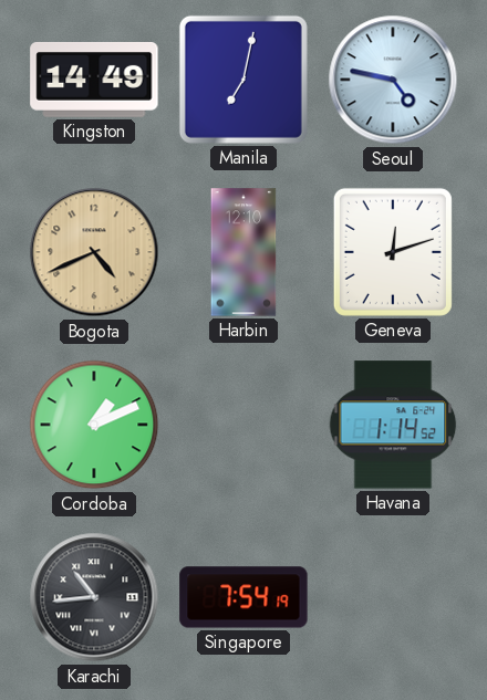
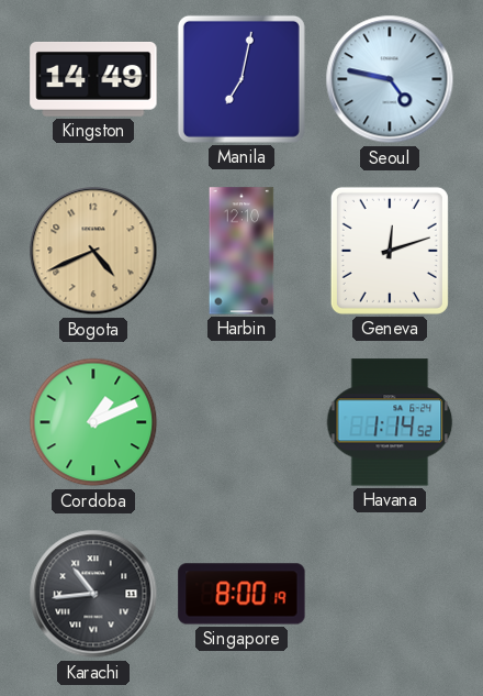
Singapore: 7:54 -> 8:00
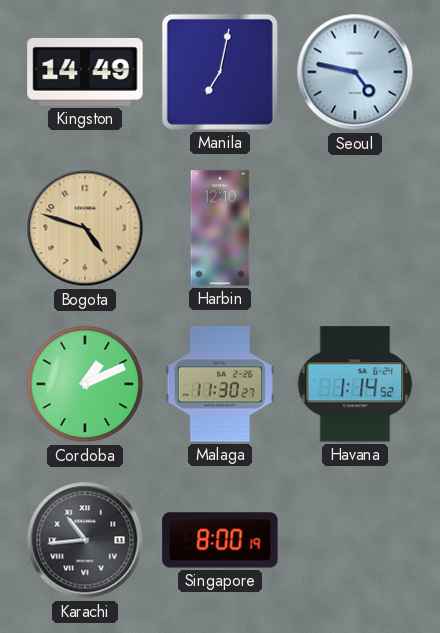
Bogota: 4:41 -> 4:48
Geneva: 12:12 -> none
Malaga: none -> 11:30
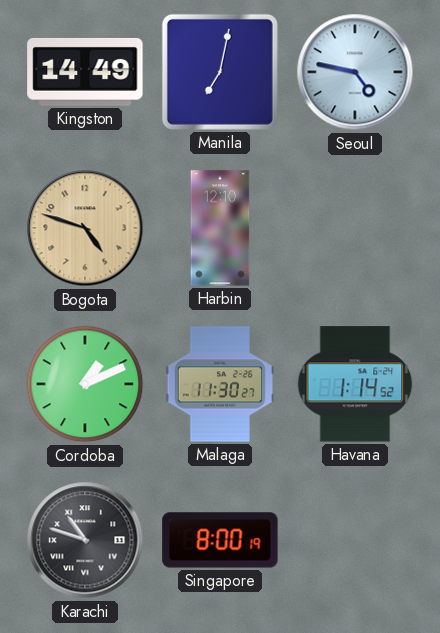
Karachi: 10:44 -> 10:48
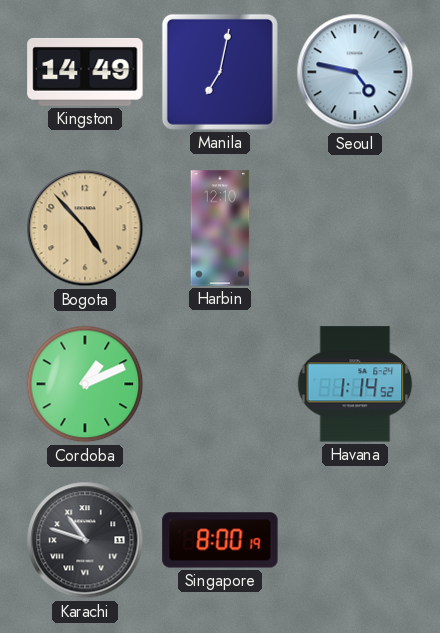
Bogota: 4:48 -> 4:53
Malaga: 11:30 -> none
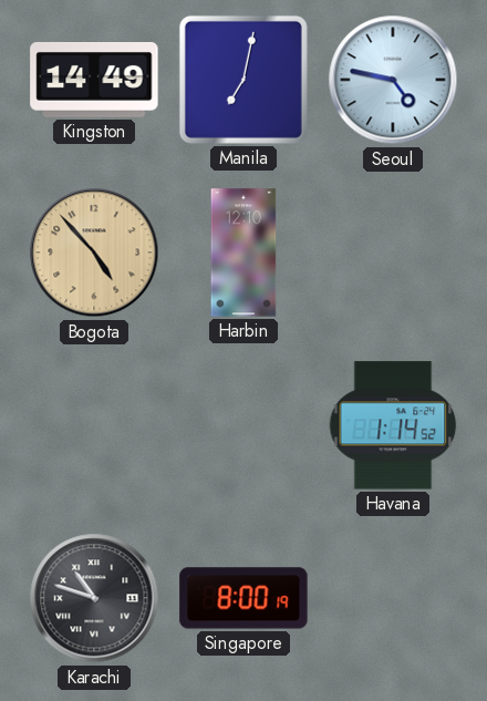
Cordoba: 1:11 -> none
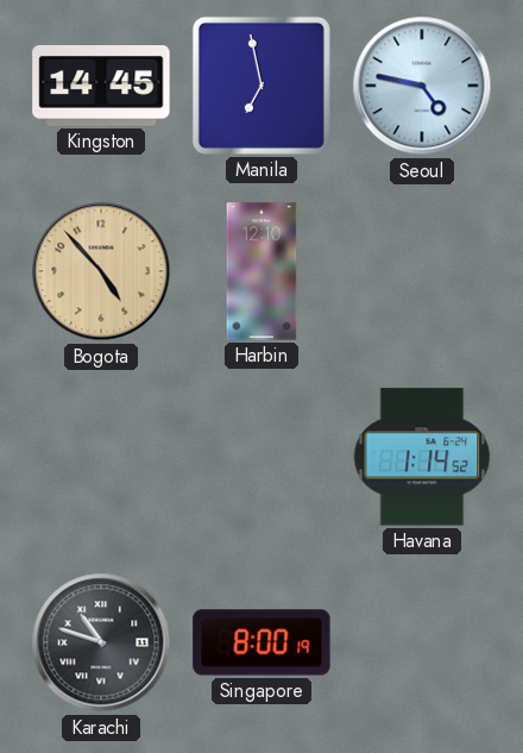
Kingston: 14:49 -> 14:45
Manila: 7:02 -> 6:58
